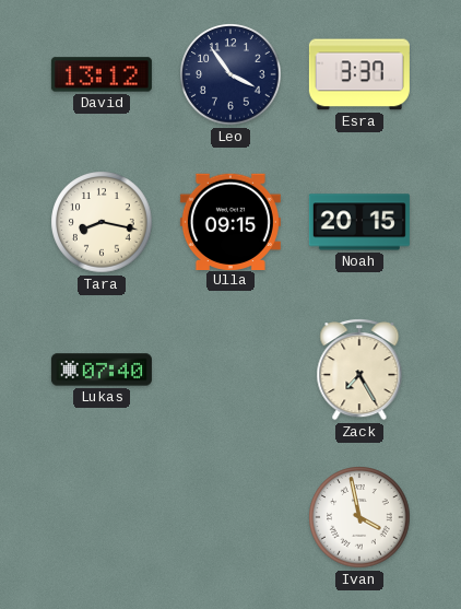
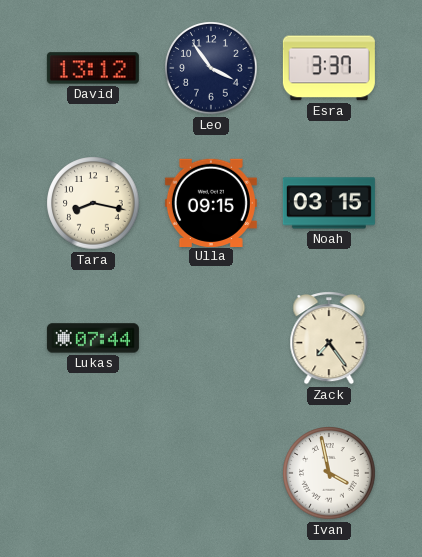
Noah: 20:15 -> 03:15
Lukas: 07:40 -> 07:44
Zack: 7:25 -> 7:24
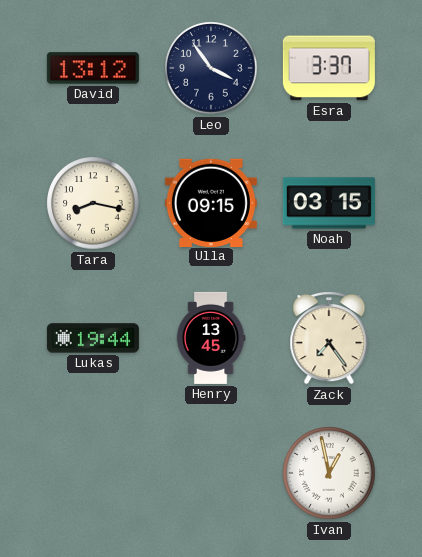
Lukas: 07:44 -> 19:44
Henry: none -> 13:45
Ivan: 3:58 -> 12:58
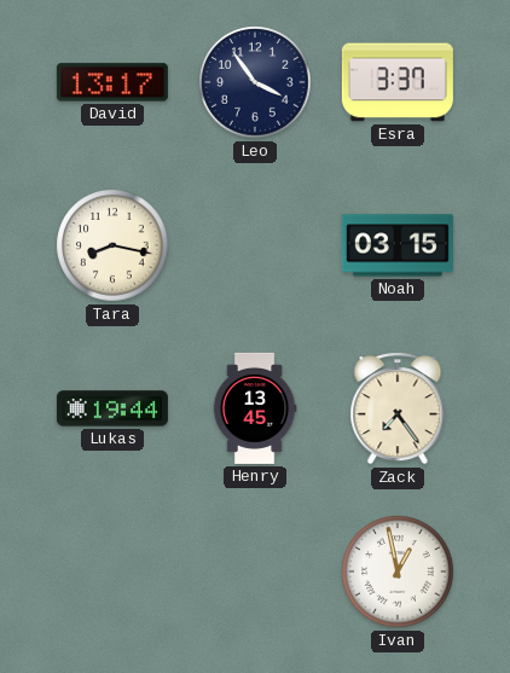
David: 13:12 -> 13:17
Ulla: 09:15 -> none
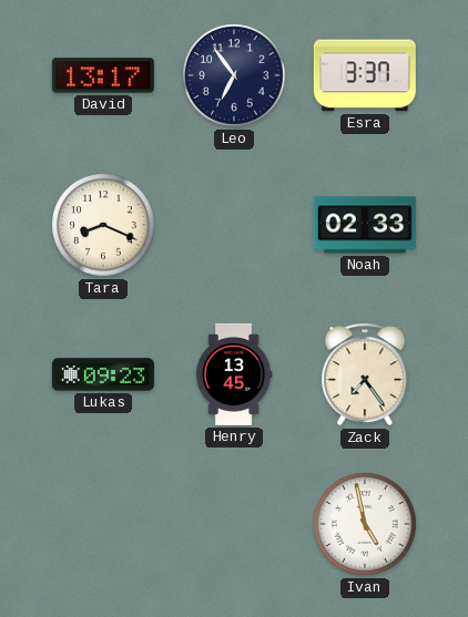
Leo: 3:54 -> 6:54
Tara: 8:17 -> 8:19
Noah: 03:15 -> 02:33
Lukas: 19:44 -> 09:23
Ivan: 12:58 -> 4:58
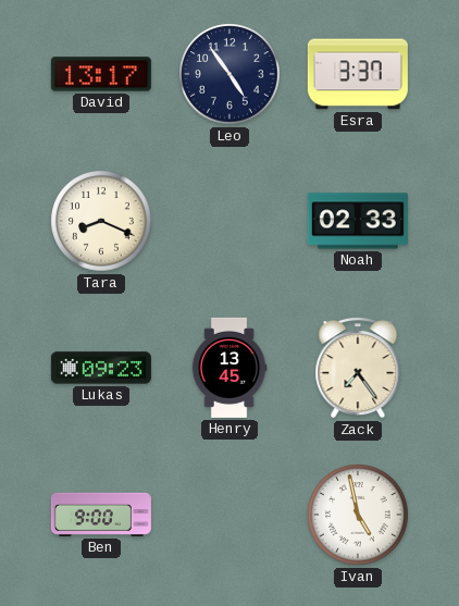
Leo: 6:54 -> 4:54
Ben: none -> 9:00
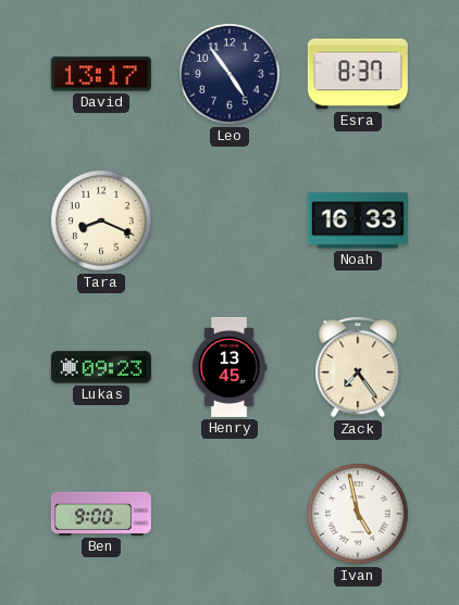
Esra: 3:37 -> 8:37
Noah: 02:33 -> 16:33
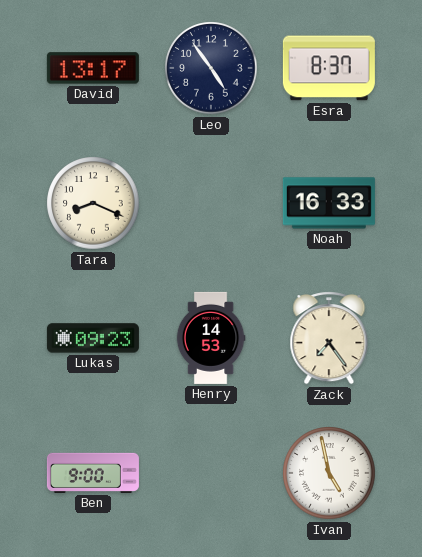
Henry: 13:45 -> 14:53
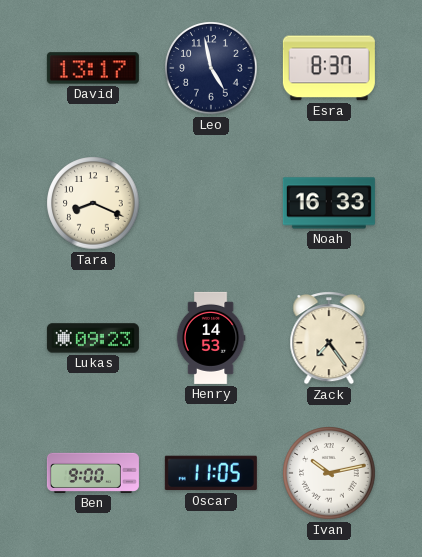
Leo: 4:54 -> 4:58
Oscar: none -> 11:05
Ivan: 4:58 -> 10:13
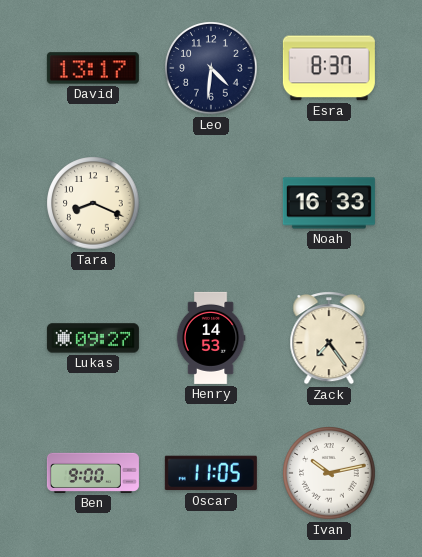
Leo: 4:58 -> 4:31
Lukas: 09:23 -> 09:27
